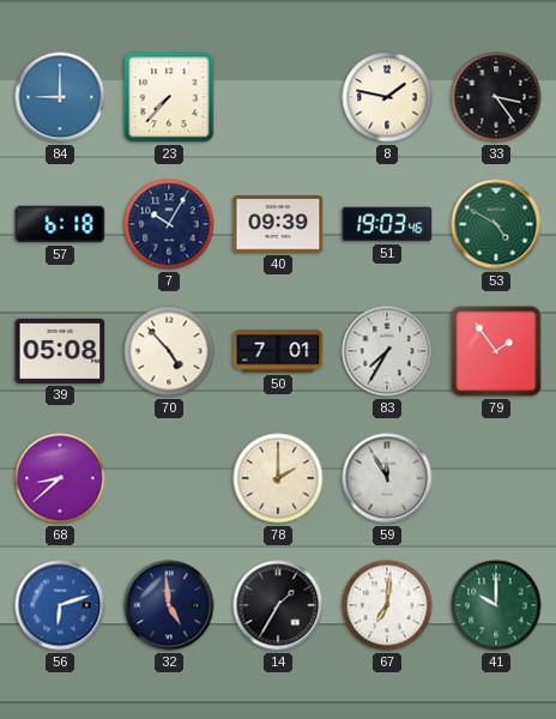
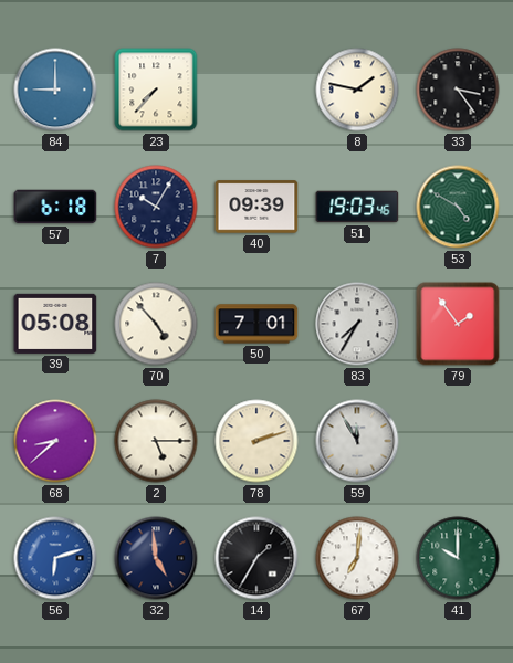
2: none -> 5:15
78: 2:00 -> 2:12
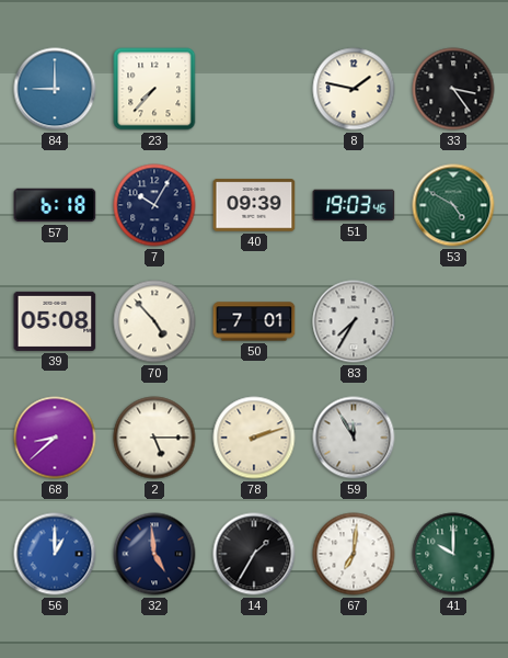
79: 1:54 -> none
56: 6:12 -> 1:00
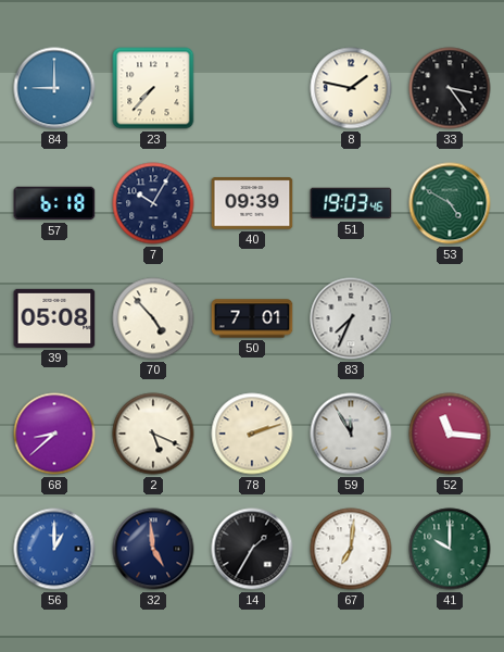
83: 7:35 -> 7:34
2: 5:15 -> 5:19
52: none -> 11:16
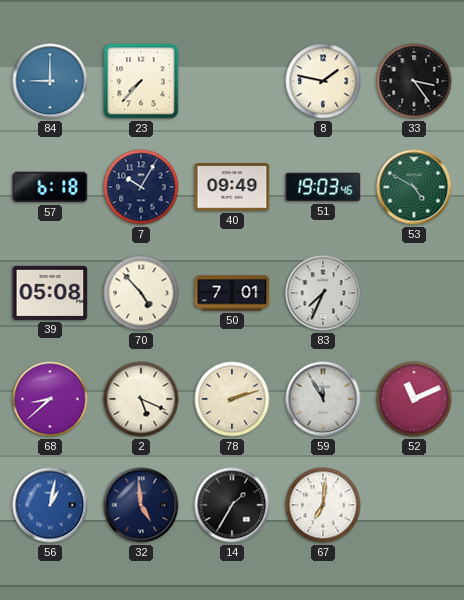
40: 09:39 -> 09:49
52: 11:16 -> 11:11
56: 1:00 -> 1:02
41: 10:00 -> none
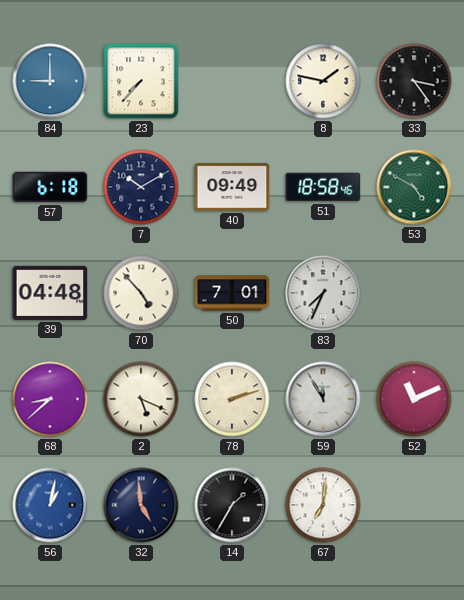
7: 10:05 -> 10:10
51: 19:03 -> 18:58
39: 05:08 -> 04:48
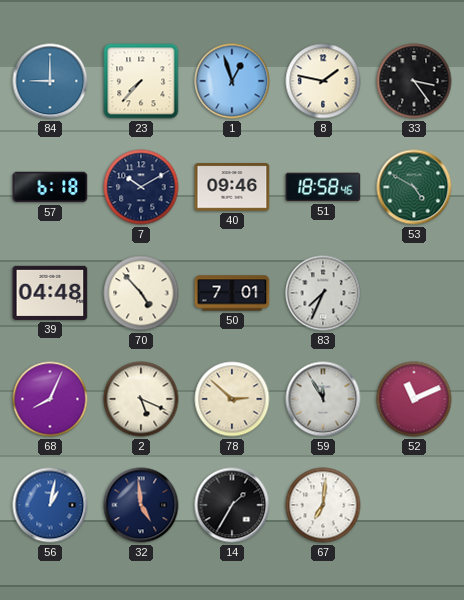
1: none -> 12:57
40: 09:49 -> 09:46
68: 8:38 -> 8:04
78: 2:12 -> 2:52
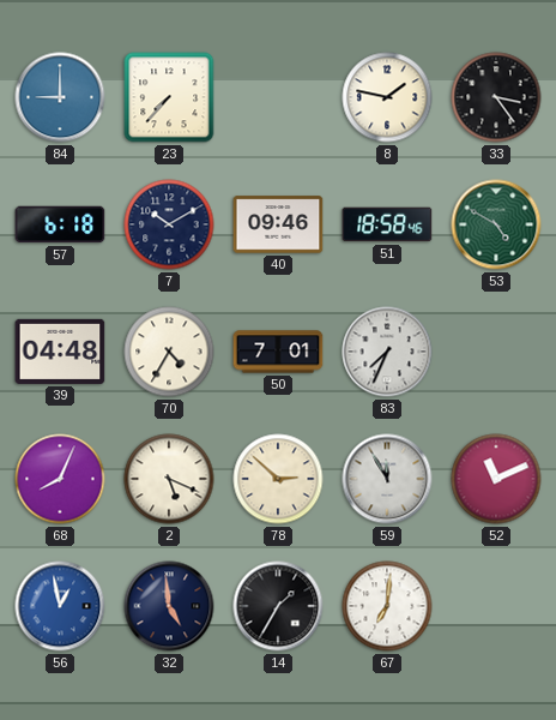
1: 12:57 -> none
70: 4:53 -> 4:35
56: 1:02 -> 12:58
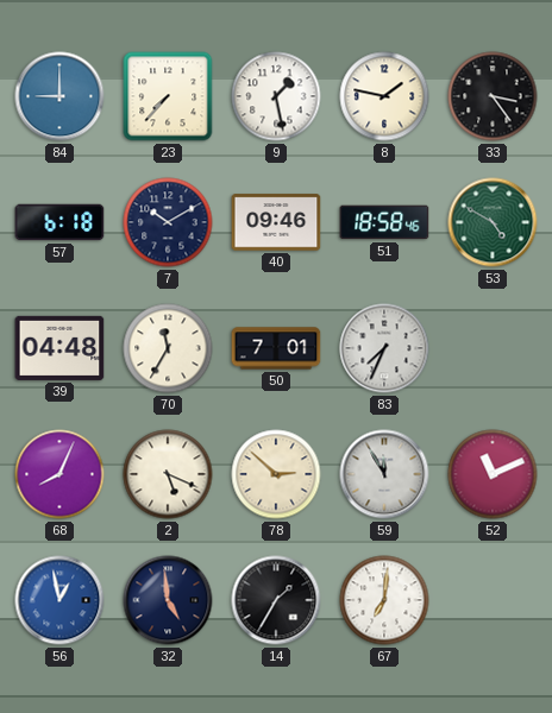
9: none -> 1:28
70: 4:35 -> 11:35
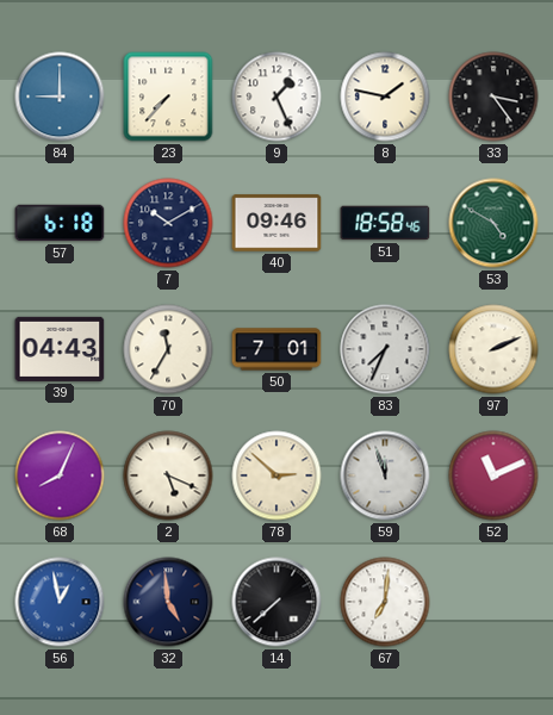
9: 1:28 -> 1:26
39: 04:48 -> 04:43
97: none -> 2:11
59: 11:55 -> 11:57
14: 1:35 -> 7:38
